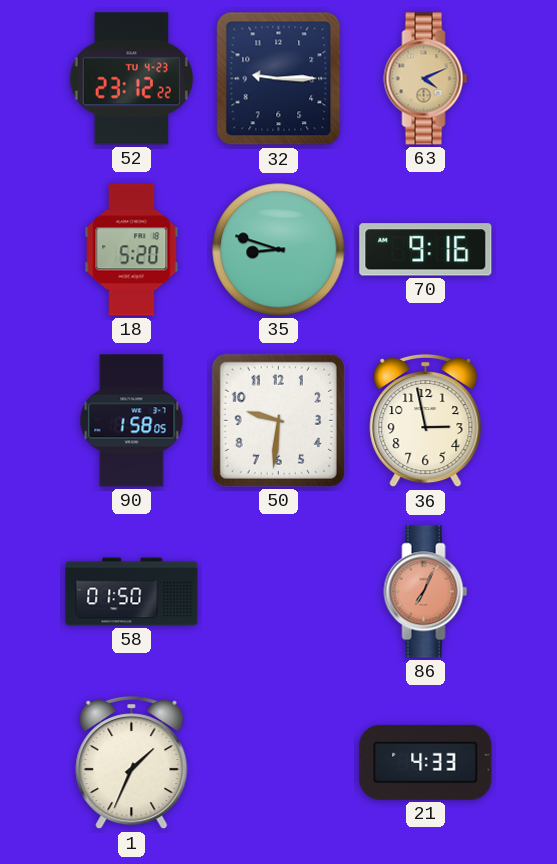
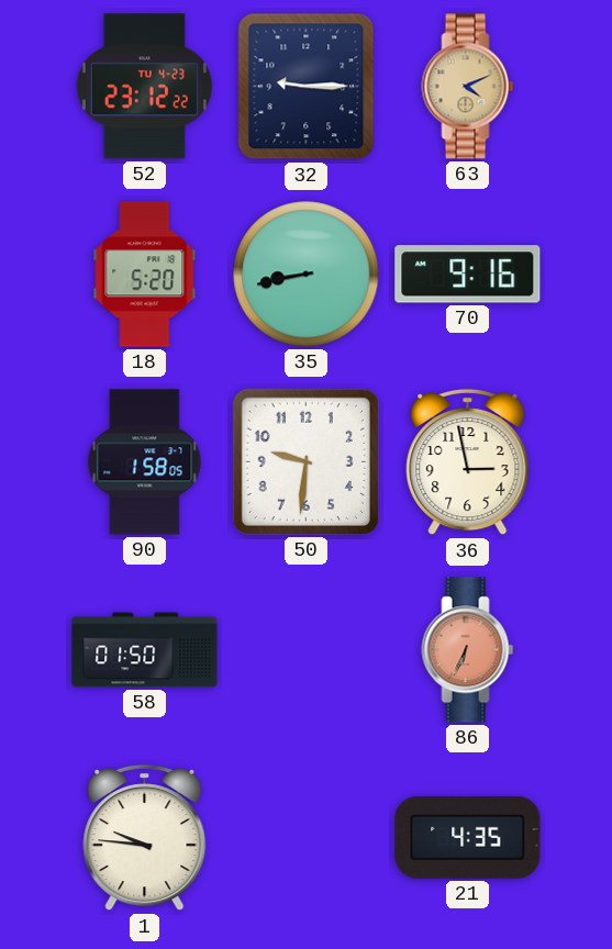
35: 8:48 -> 8:43
86: 7:04 -> 6:34
1: 1:34 -> 9:46
21: 4:33 -> 4:35
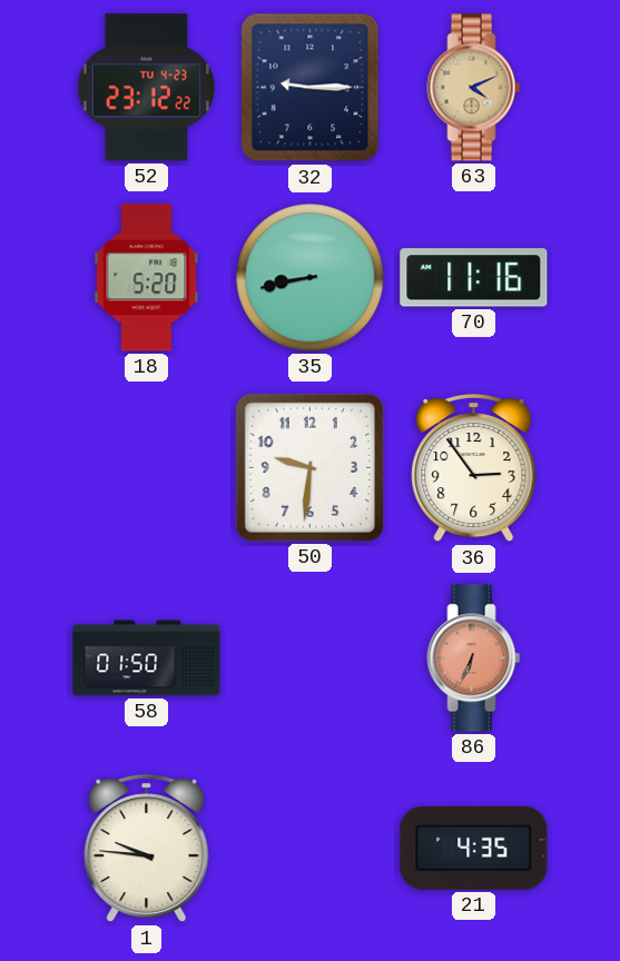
70: 9:16 -> 11:16
90: 1:58 -> none
36: 2:58 -> 2:54
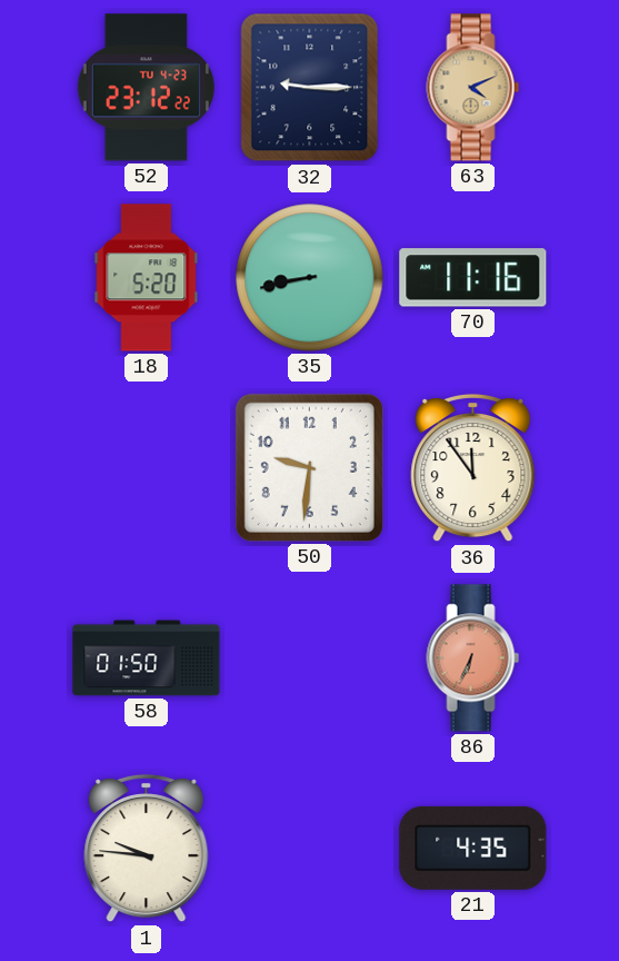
36: 2:54 -> 11:54
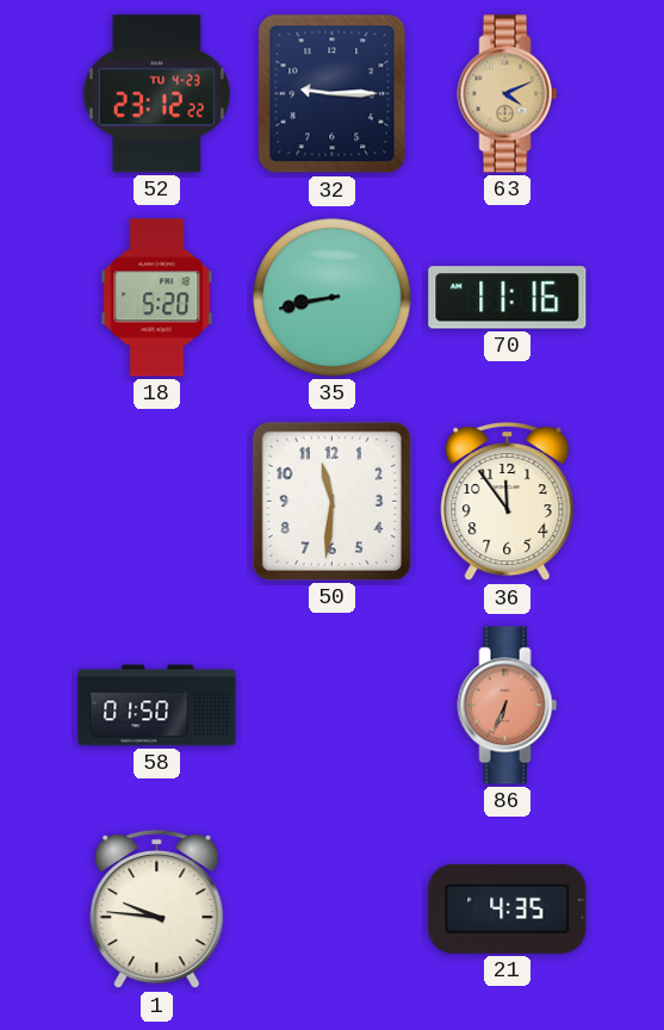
50: 9:31 -> 11:31
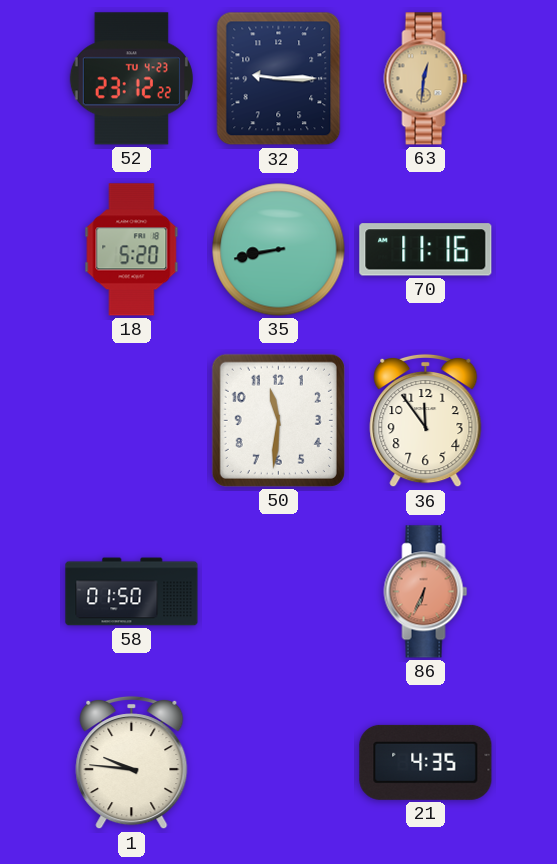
63: 4:11 -> 12:31
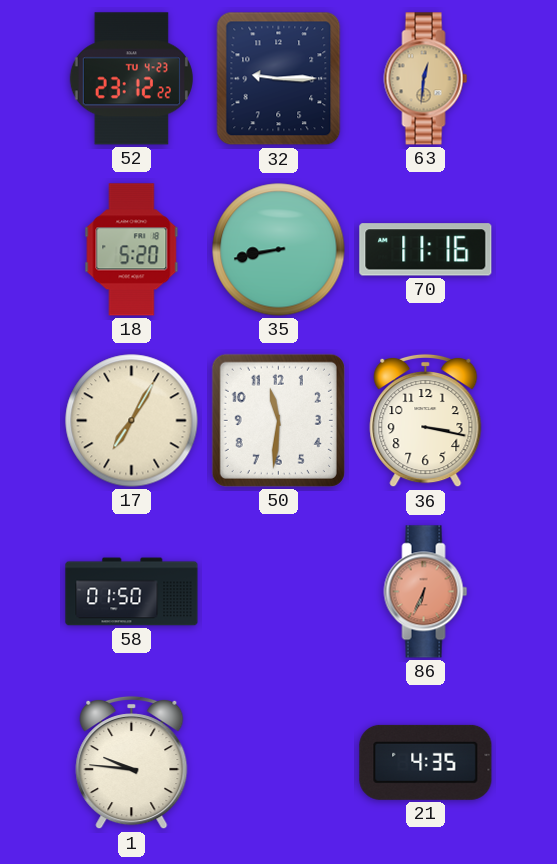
17: none -> 7:05
36: 11:54 -> 3:17
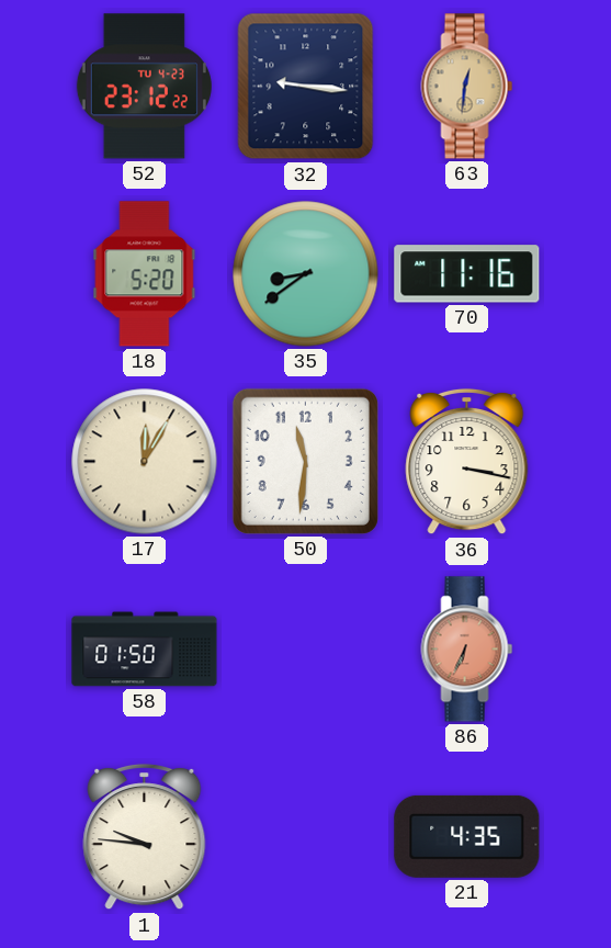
32: 9:15 -> 9:16
35: 8:43 -> 8:39
17: 7:05 -> 12:05
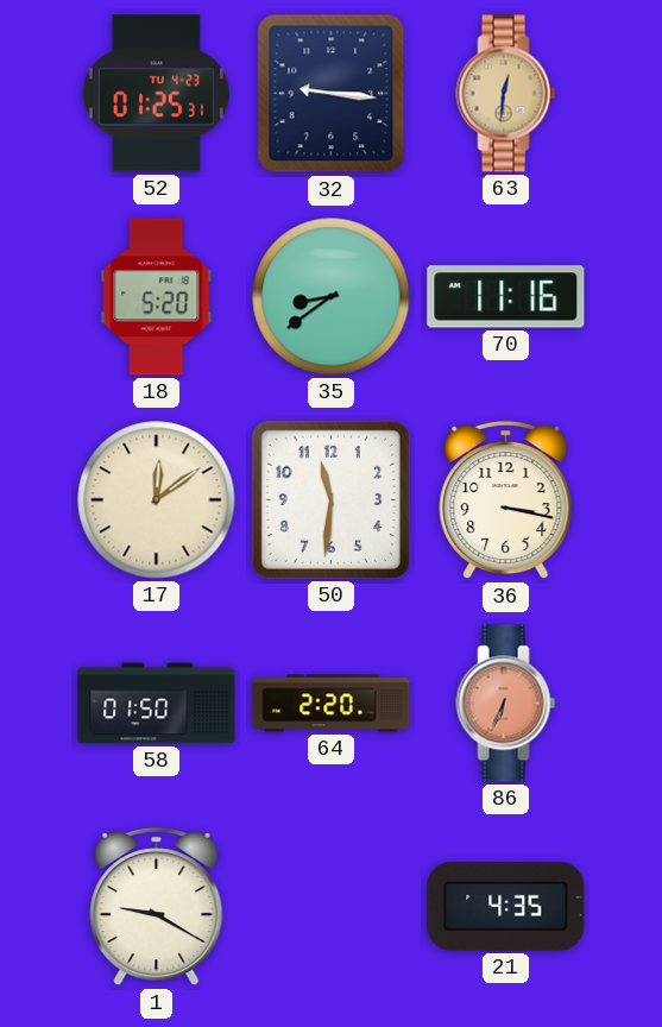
52: 23:12 -> 01:25
17: 12:05 -> 12:09
64: none -> 2:20
1: 9:46 -> 9:20
